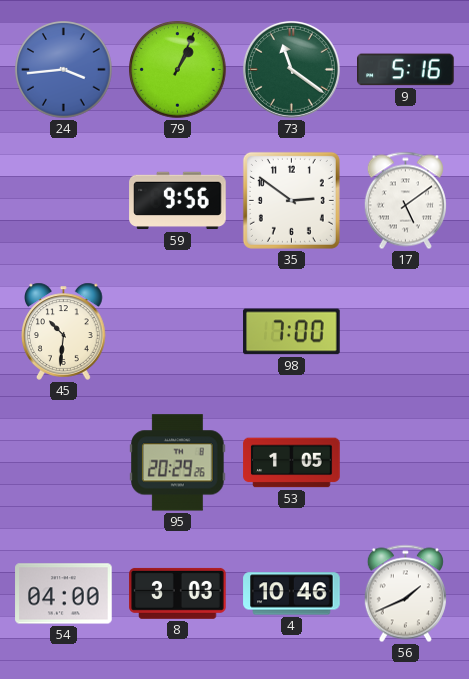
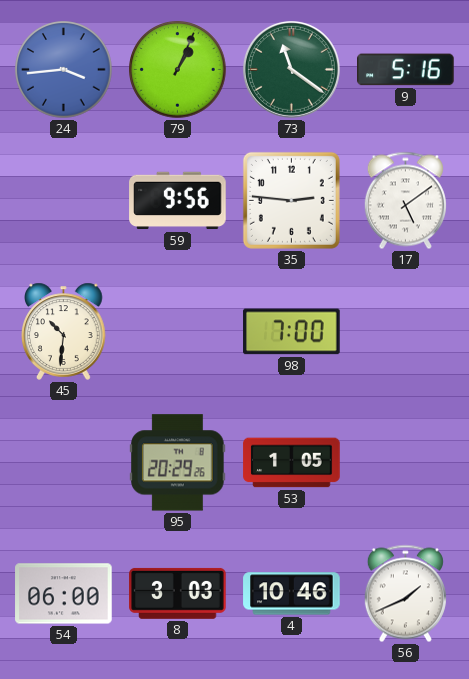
35: 2:51 -> 2:46
54: 04:00 -> 06:00
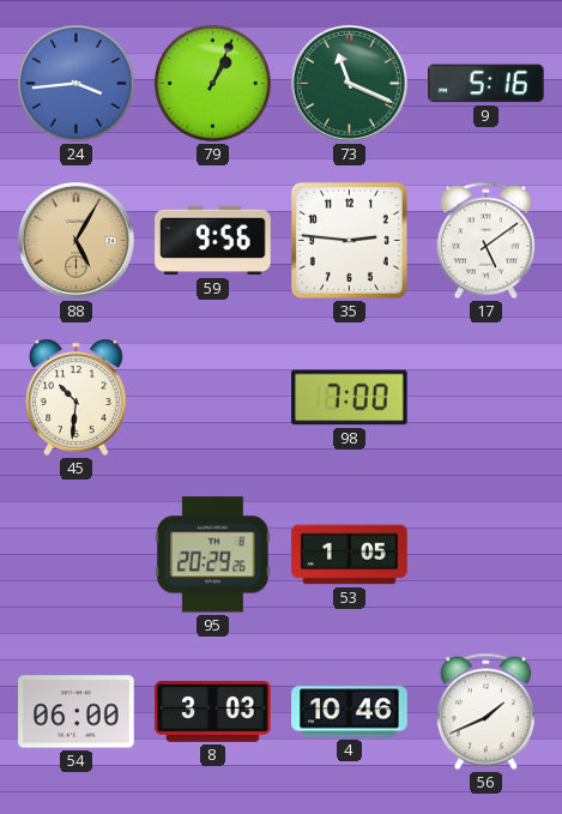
73: 11:21 -> 11:19
88: none -> 5:05
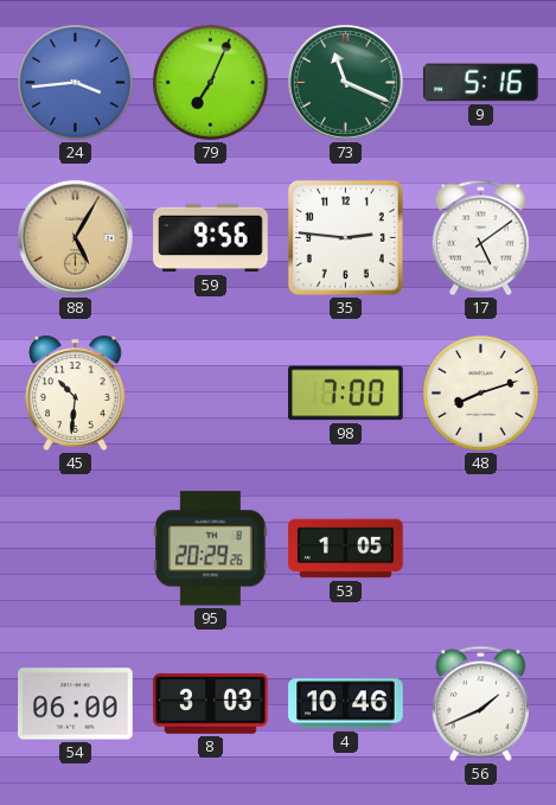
79: 1:04 -> 7:04
48: none -> 8:12
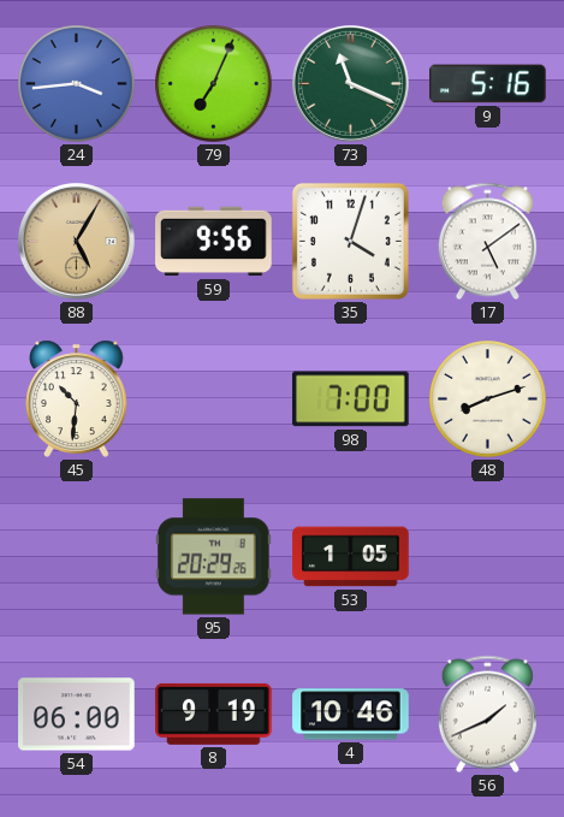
35: 2:46 -> 4:03
8: 3:03 -> 9:19
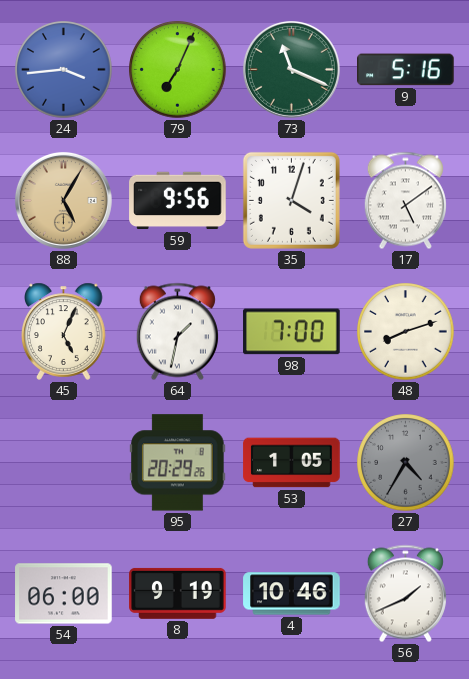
45: 10:31 -> 5:04
64: none -> 1:32
27: none -> 4:35
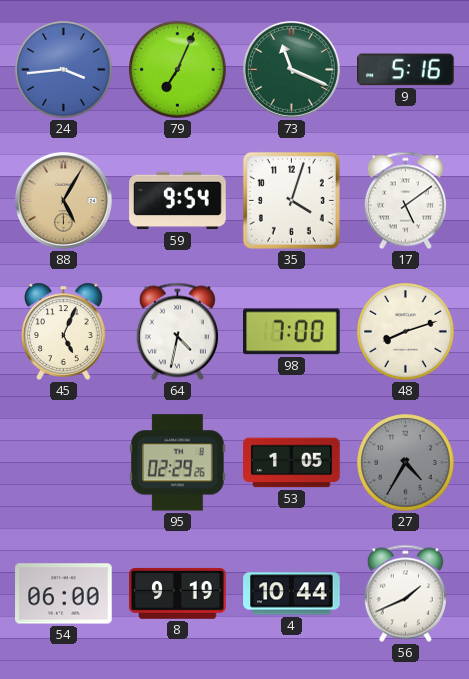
59: 9:56 -> 9:54
64: 1:32 -> 4:32
95: 20:29 -> 02:29
4: 10:46 -> 10:44
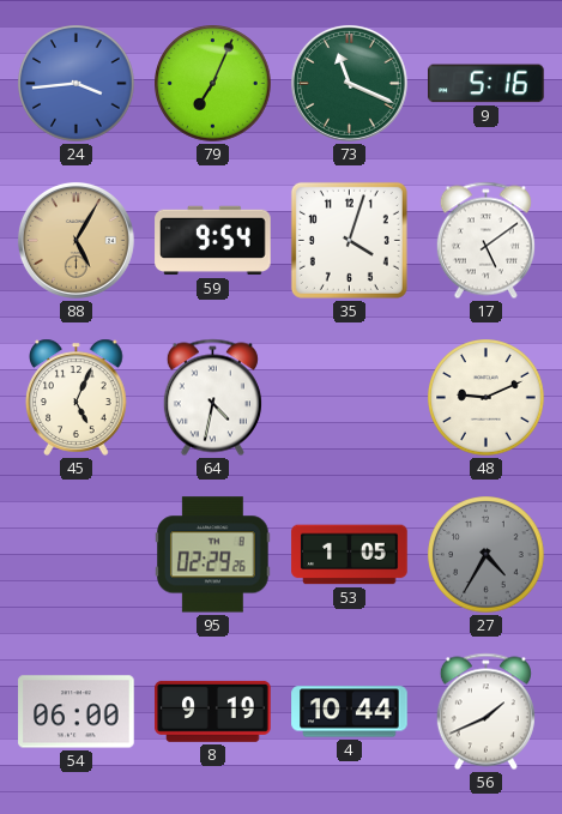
98: 7:00 -> none
48: 8:12 -> 9:11
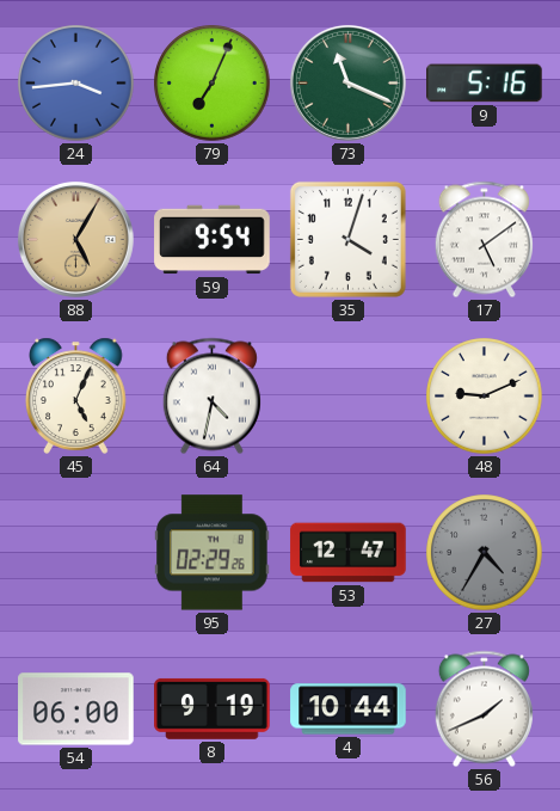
53: 1:05 -> 12:47
